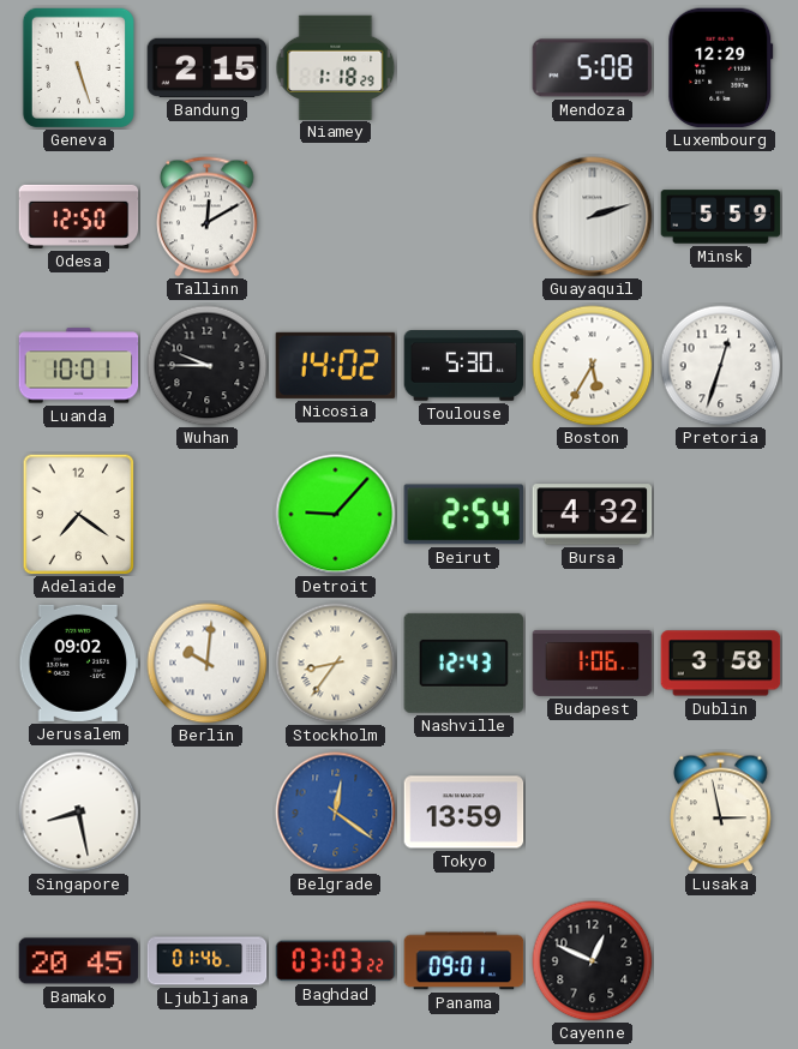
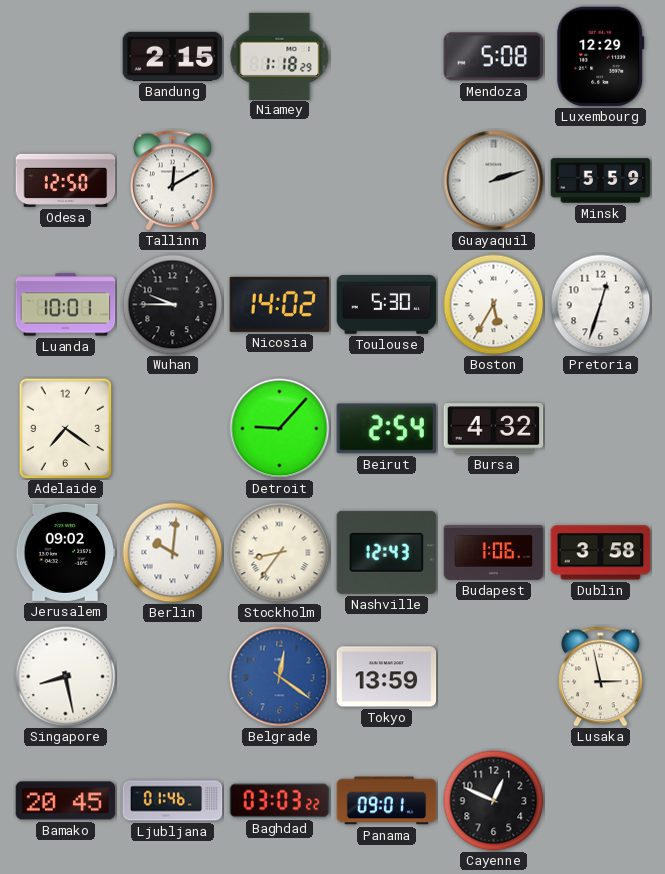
Geneva: 5:27 -> none
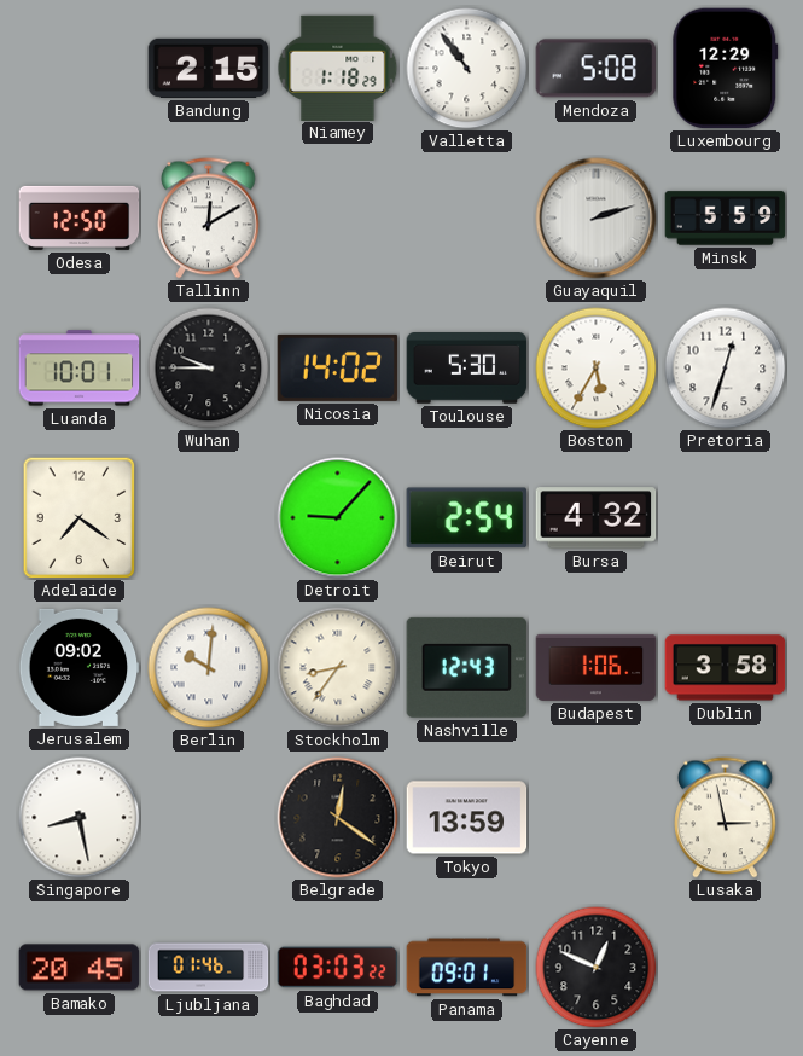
Valletta: none -> 10:54
Belgrade dial: blue -> black
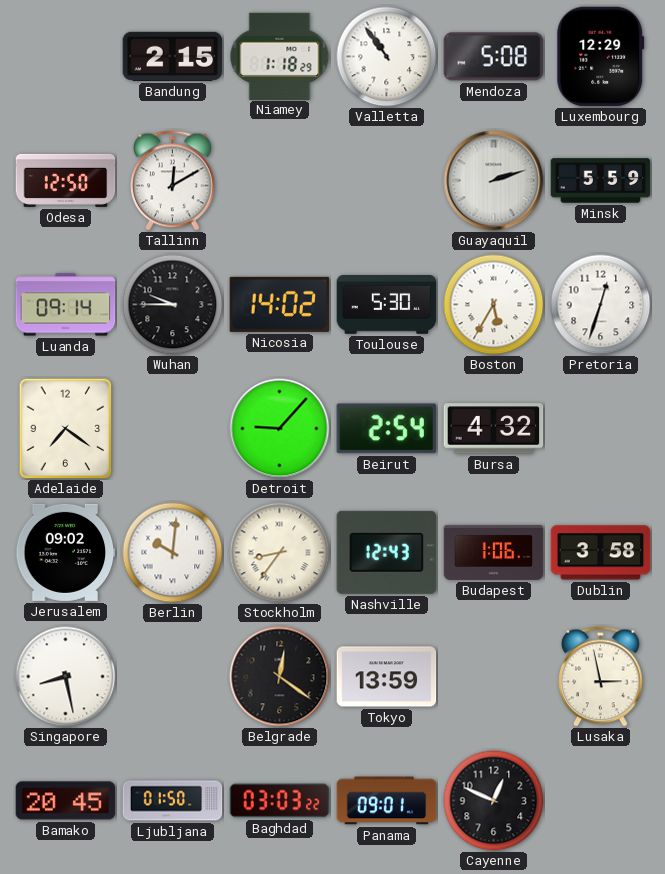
Luanda: 10:01 -> 09:14
Ljubljana: 01:46 -> 01:50
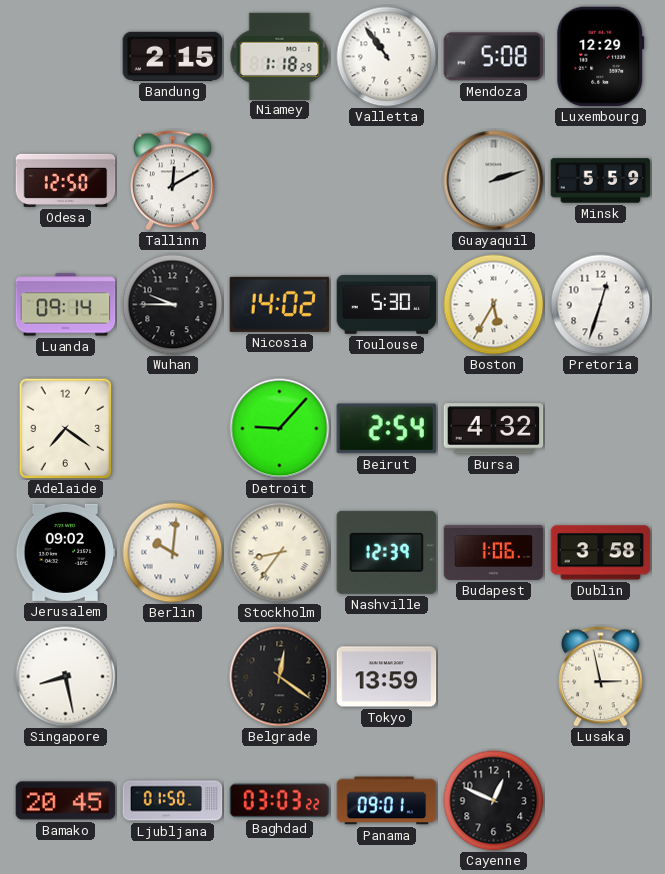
Nashville: 12:43 -> 12:39
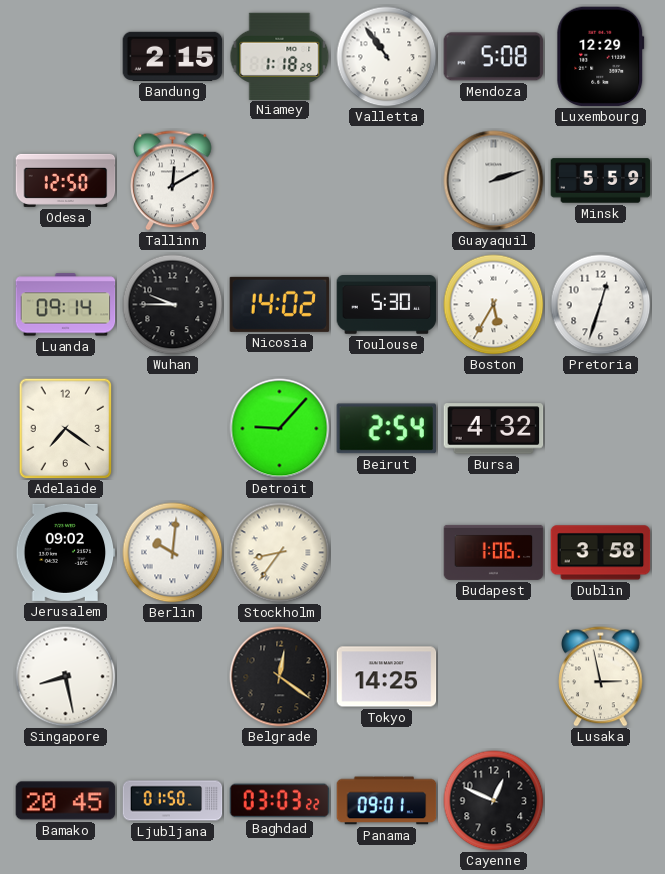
Nashville: 12:39 -> none
Tokyo: 13:59 -> 14:25
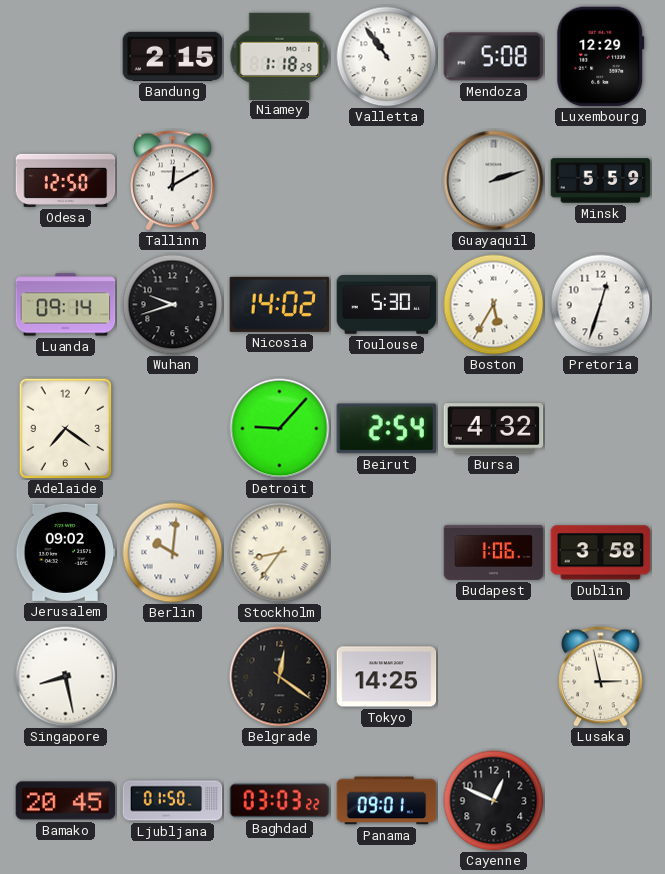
Wuhan: 9:45 -> 9:42
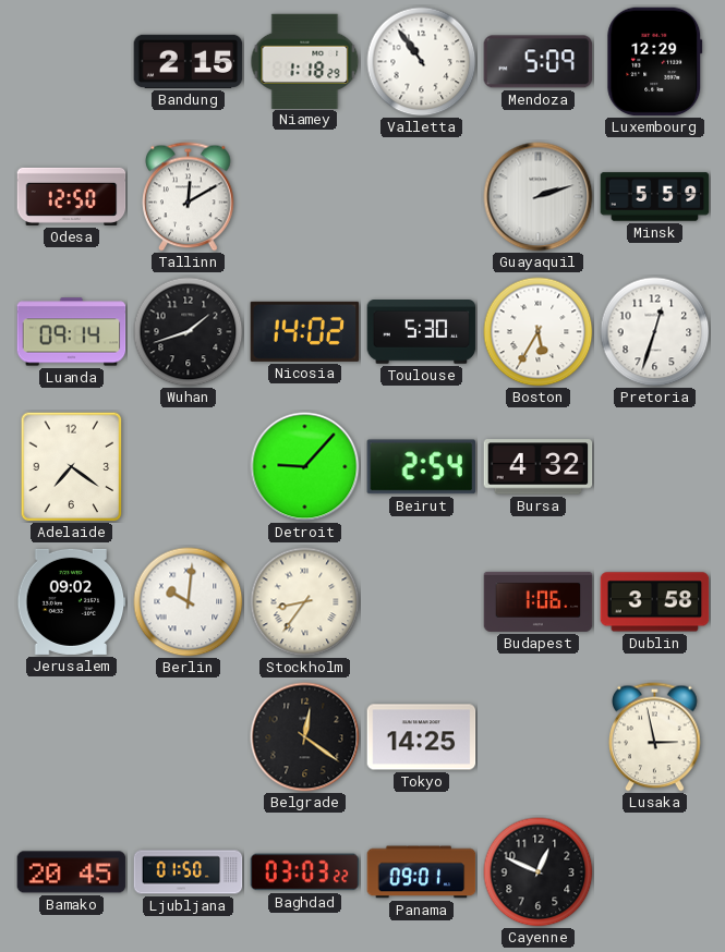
Mendoza: 5:08 -> 5:09
Wuhan: 9:42 -> 1:42
Singapore: 8:28 -> none
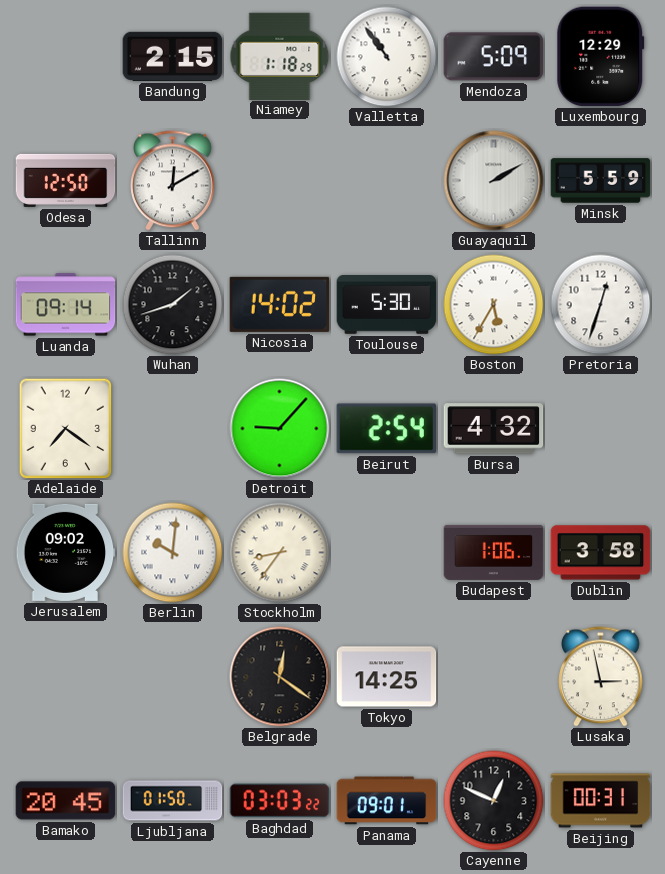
Guayaquil: 2:12 -> 2:10
Beijing: none -> 00:31
